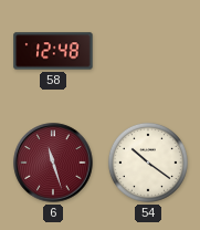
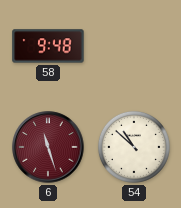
58: 12:48 -> 9:48
54: 10:21 -> 10:52
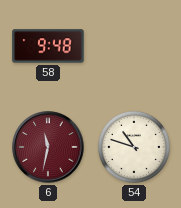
6: 11:27 -> 11:32
54: 10:52 -> 10:48
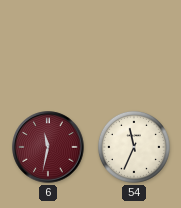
58: 9:48 -> none
54: 10:48 -> 11:34
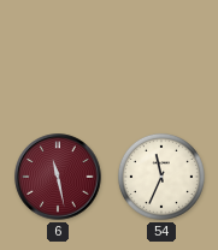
6: 11:32 -> 11:28
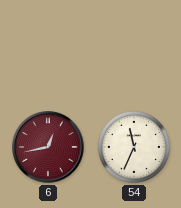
6: 11:28 -> 12:43
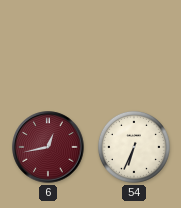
54: 11:34 -> 6:34
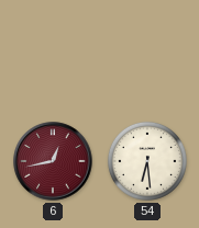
54: 6:34 -> 6:29
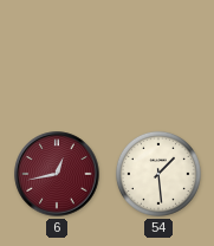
54: 6:29 -> 1:29
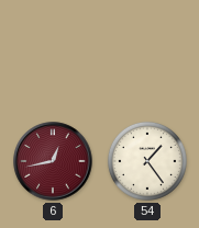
54: 1:29 -> 1:24
